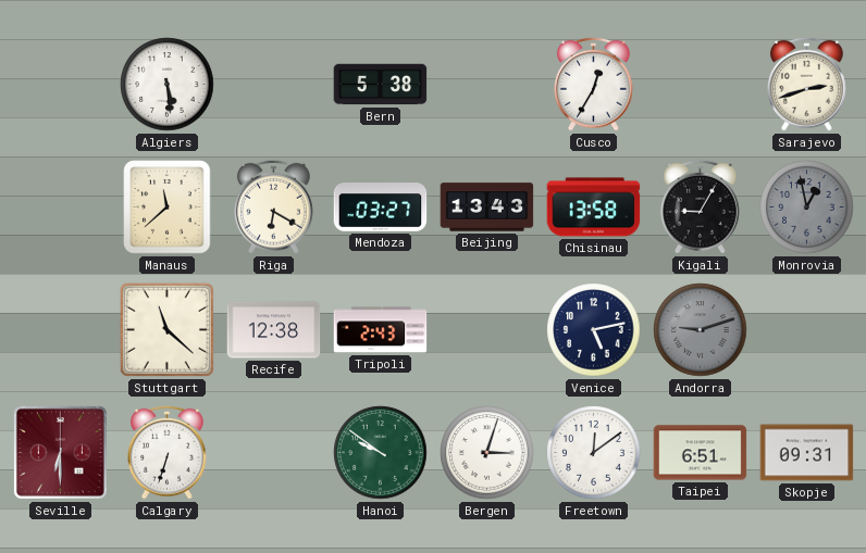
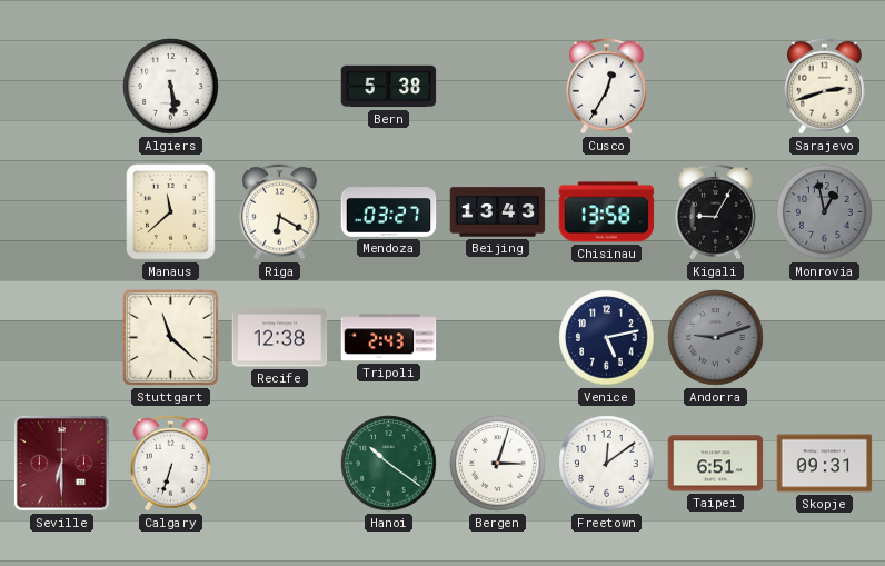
Hanoi: 9:51 -> 10:21
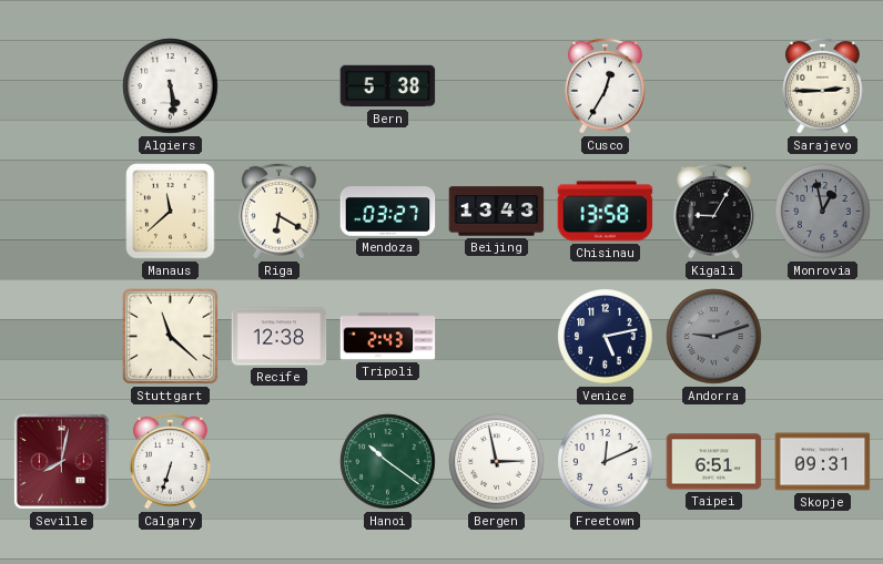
Sarajevo: 2:42 -> 2:45
Seville: 6:30 -> 8:02
Bergen: 3:03 -> 2:58
Freetown: 12:09 -> 12:11
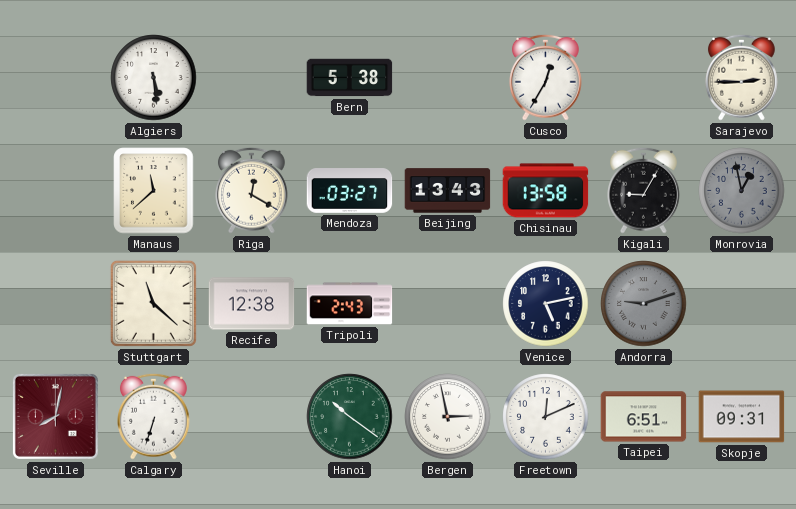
Riga: 6:20 -> 12:20
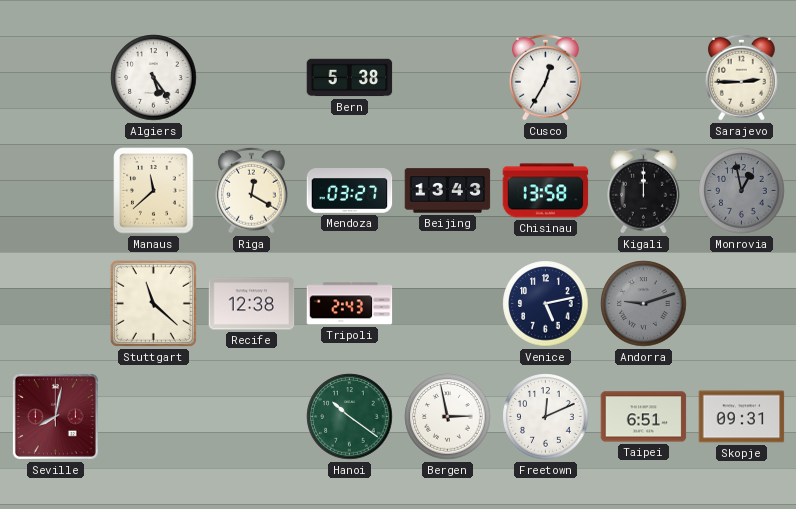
Algiers: 5:29 -> 5:24
Kigali: 9:05 -> 12:00
Calgary: 6:33 -> none
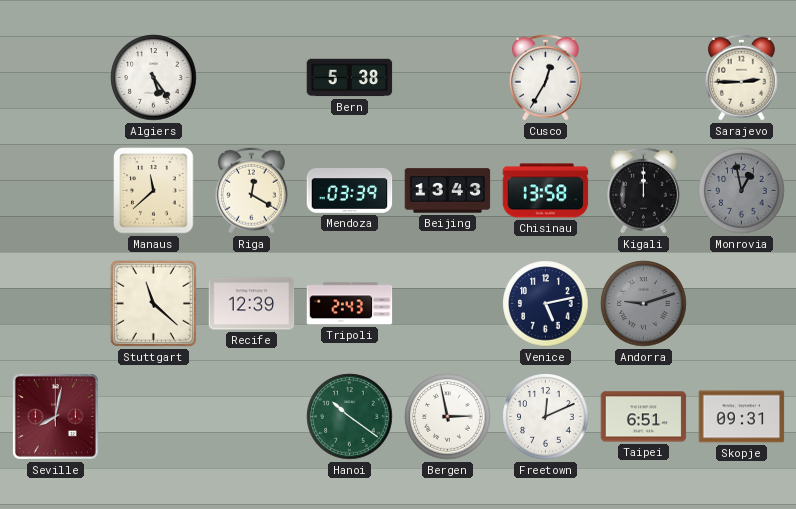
Mendoza: 03:27 -> 03:39
Recife: 12:38 -> 12:39
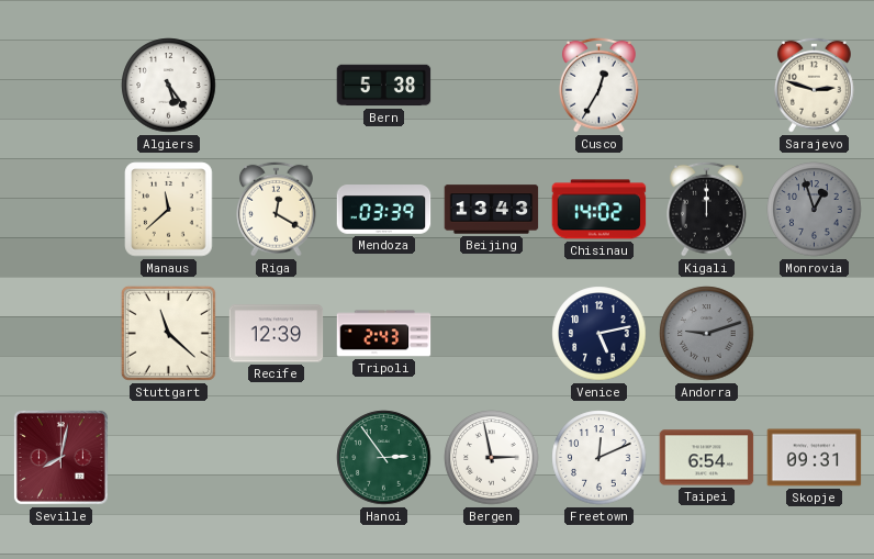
Sarajevo: 2:45 -> 2:48
Chisinau: 13:58 -> 14:02
Monrovia: 12:58 -> 12:57
Hanoi: 10:21 -> 2:54
Taipei: 6:51 -> 6:54
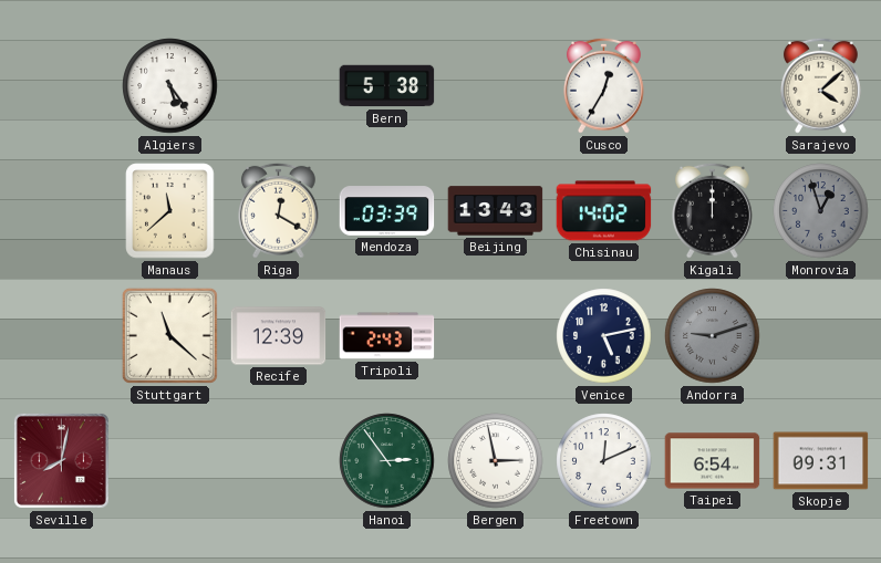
Sarajevo: 2:48 -> 4:08
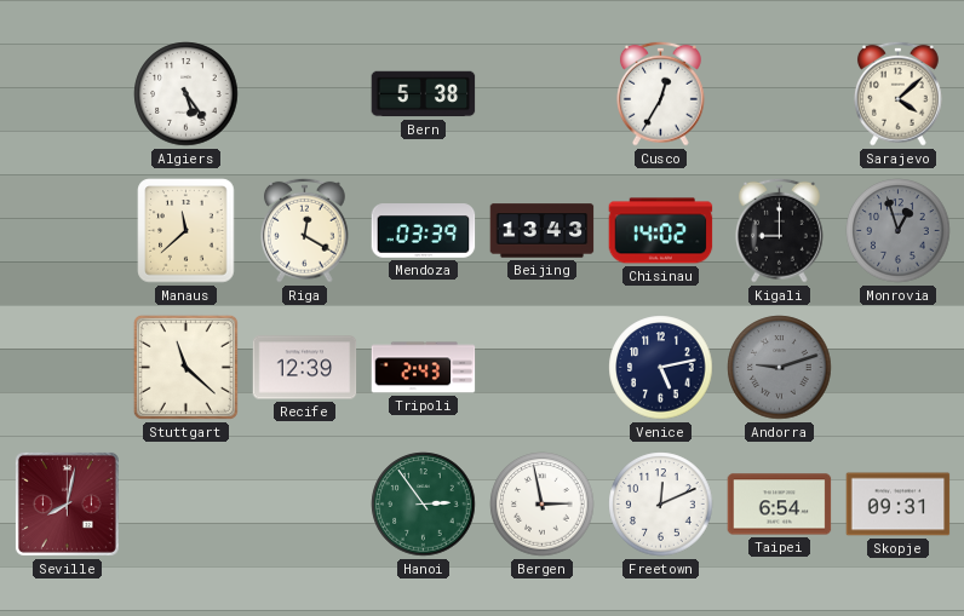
Kigali: 12:00 -> 9:00
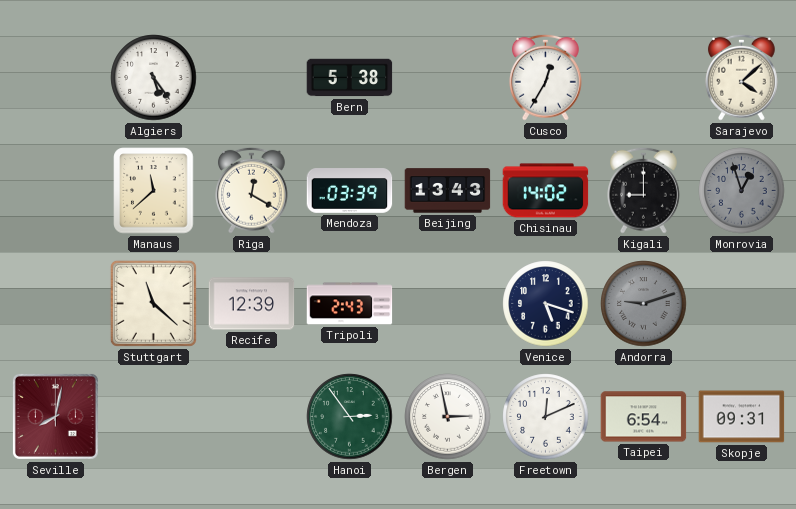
Venice: 5:13 -> 5:18
